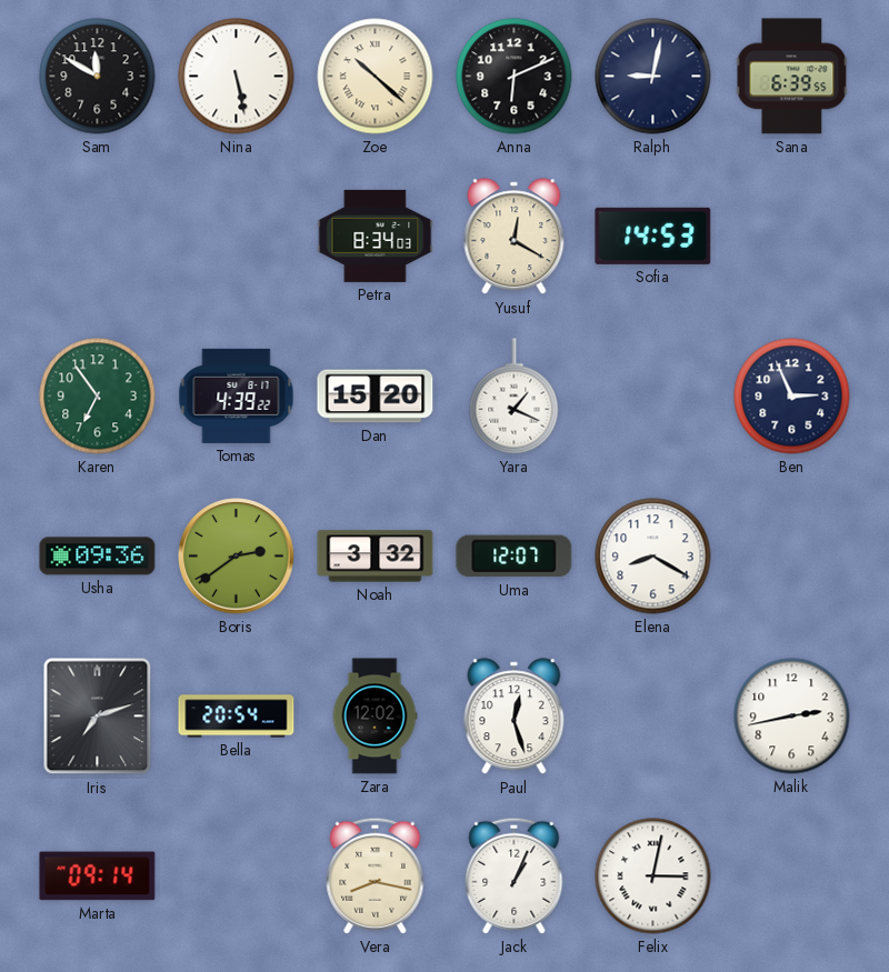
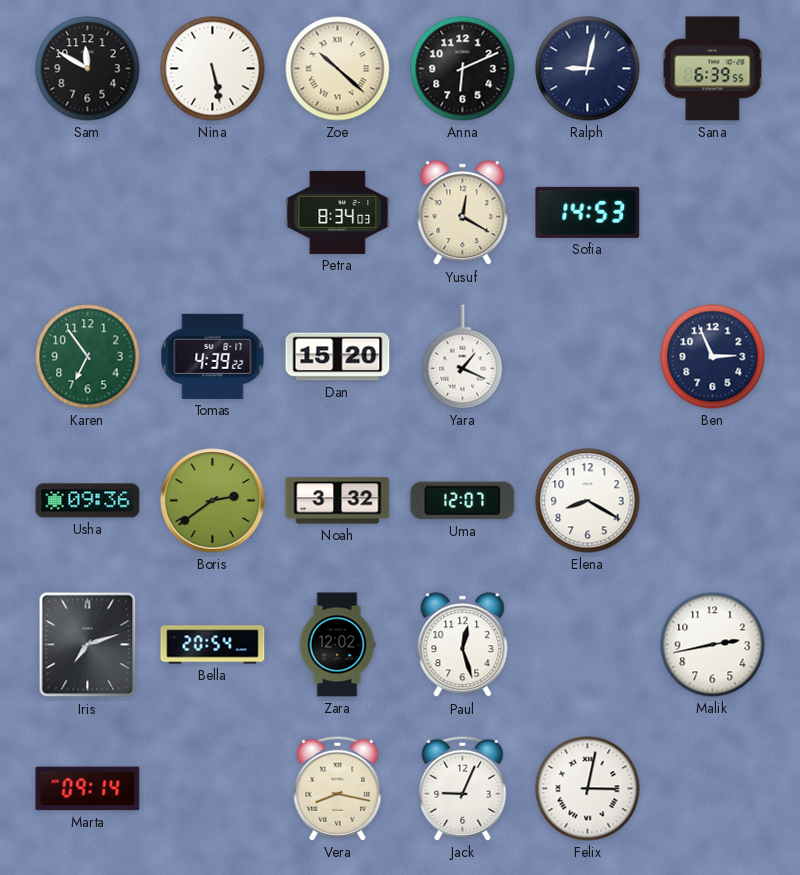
Jack: 1:04 -> 9:04
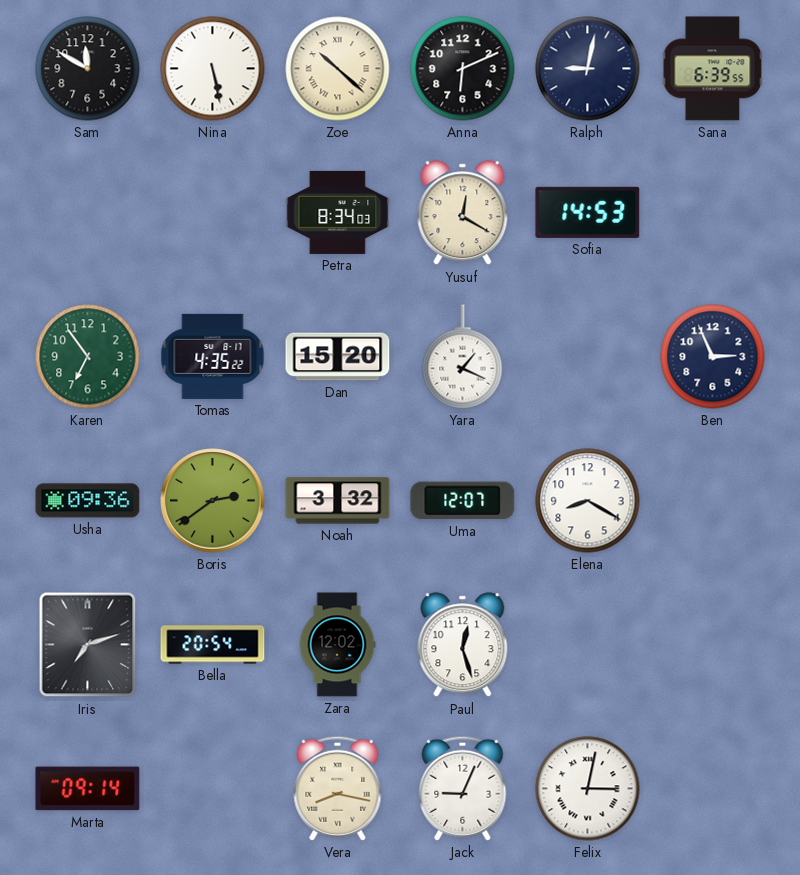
Tomas: 4:39 -> 4:35
Malik: 2:43 -> none
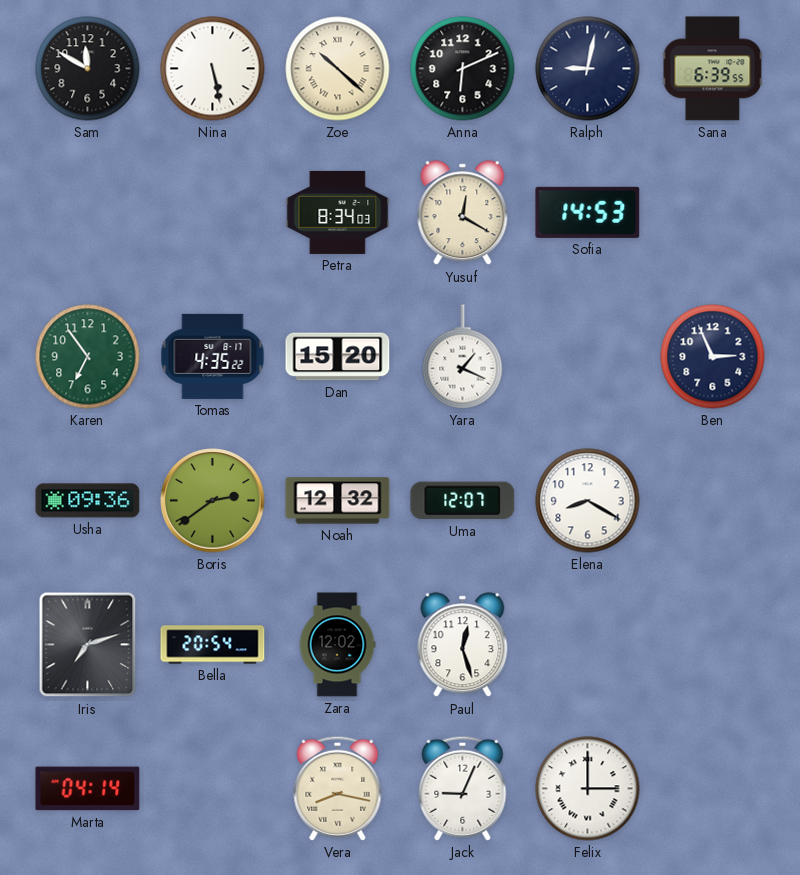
Noah: 3:32 -> 12:32
Marta: 09:14 -> 04:14
Felix: 3:02 -> 3:00
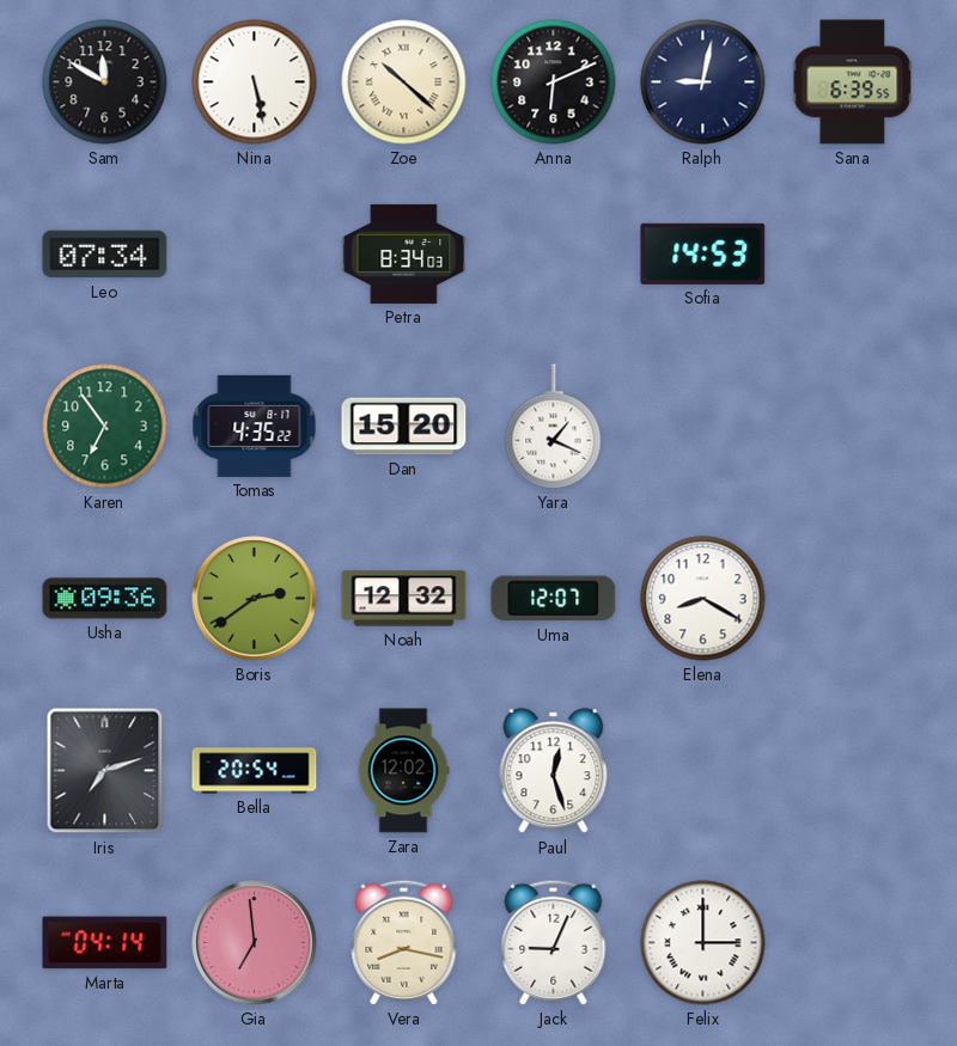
Leo: none -> 07:34
Yusuf: 12:20 -> none
Ben: 2:56 -> none
Gia: none -> 6:59
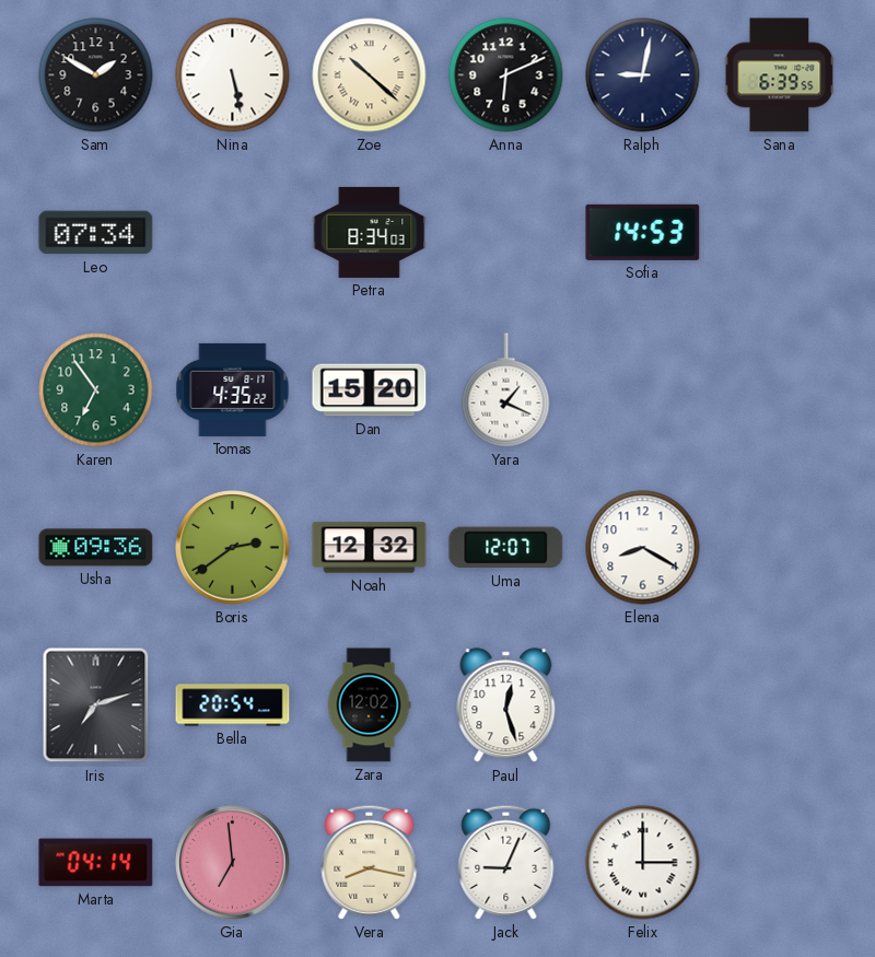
Sam: 11:50 -> 1:50
